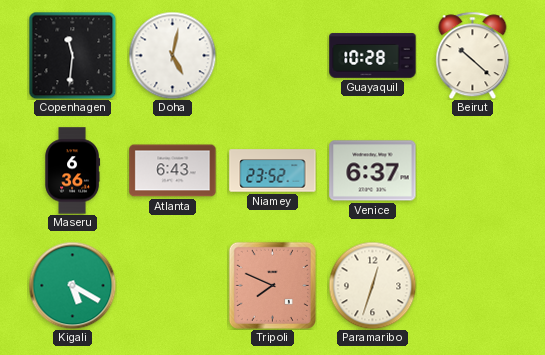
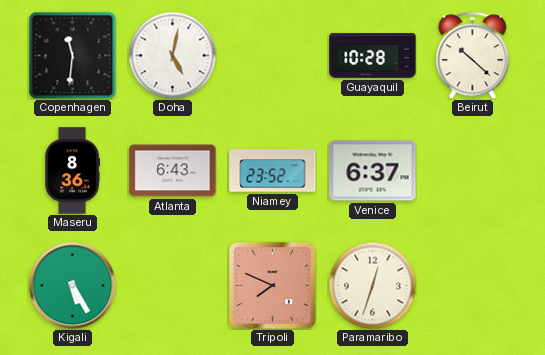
Maseru: 6:36 -> 8:36
Kigali: 5:20 -> 5:25
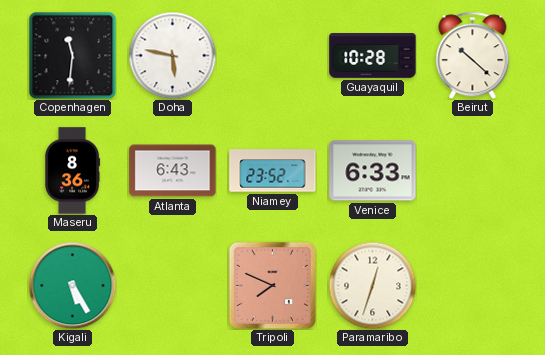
Doha: 5:02 -> 5:47
Venice: 6:37 -> 6:33
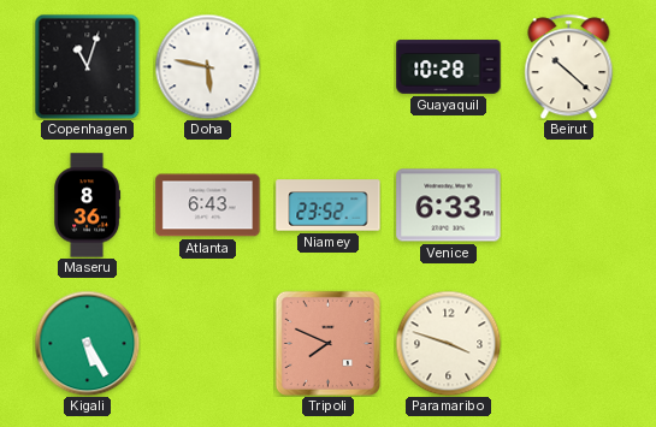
Copenhagen: 11:31 -> 11:03
Paramaribo: 12:33 -> 3:48
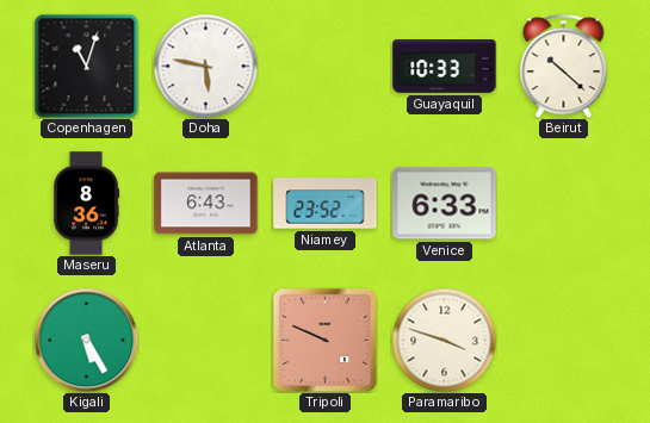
Guayaquil: 10:28 -> 10:33
Tripoli: 7:49 -> 9:49
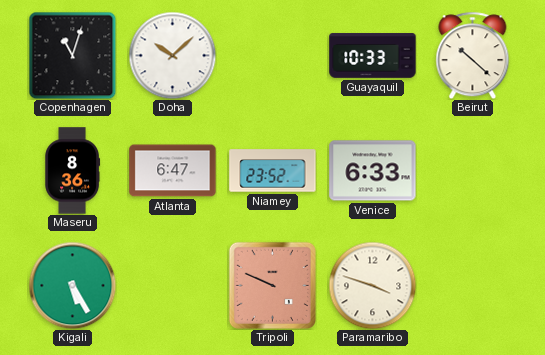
Doha: 5:47 -> 10:08
Atlanta: 6:43 -> 6:47
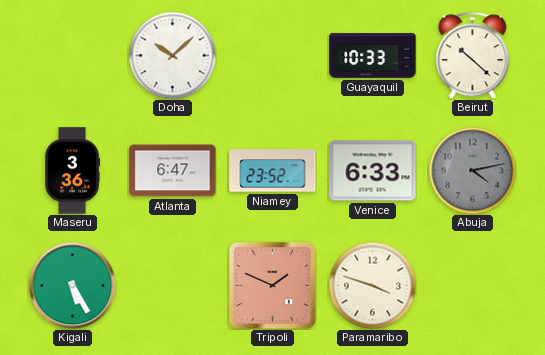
Copenhagen: 11:03 -> none
Maseru: 8:36 -> 3:36
Abuja: none -> 4:13
Tripoli: 9:49 -> 1:49
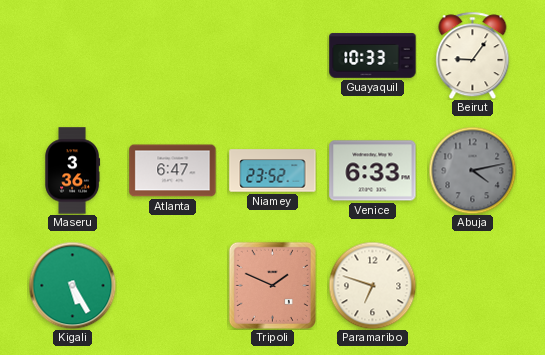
Doha: 10:08 -> none
Beirut: 10:22 -> 9:06
Paramaribo: 3:48 -> 6:48
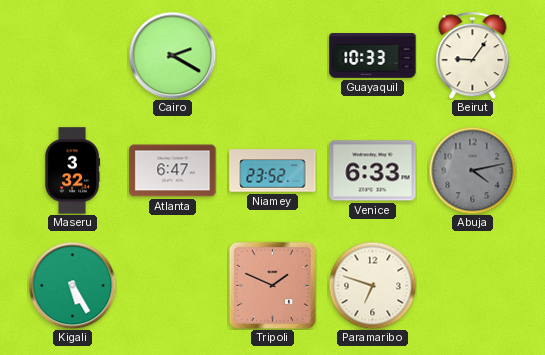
Cairo: none -> 2:20
Maseru: 3:36 -> 3:32
